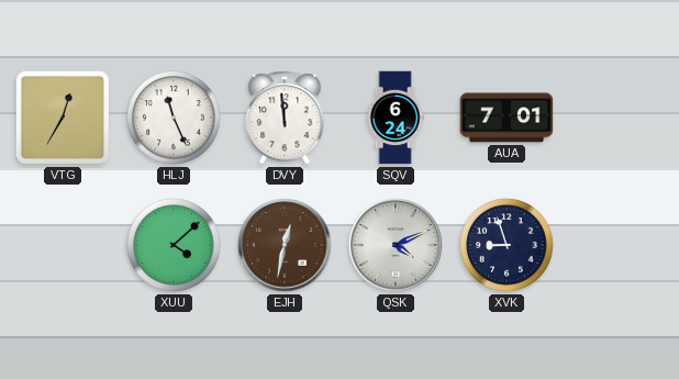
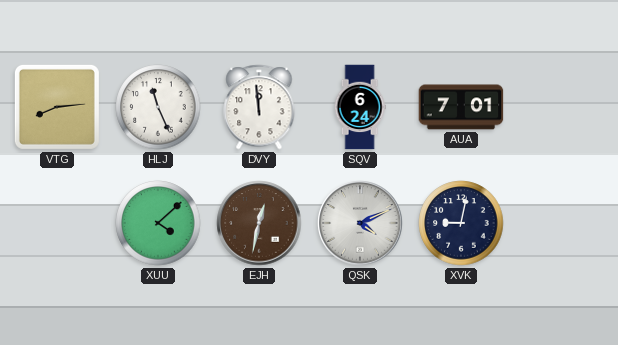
VTG: 12:35 -> 8:14
XVK: 8:57 -> 9:02
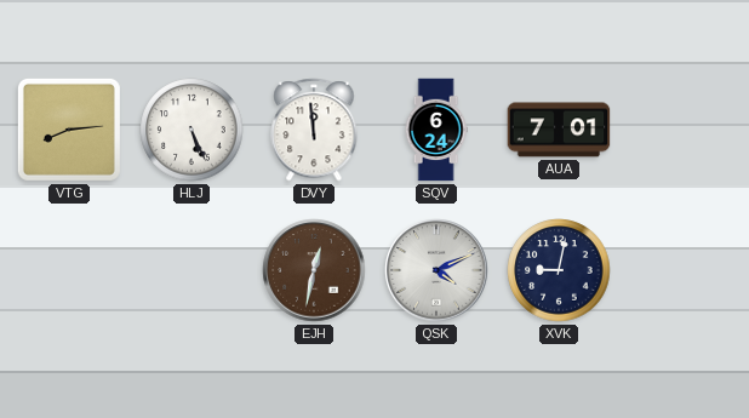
HLJ: 11:26 -> 5:26
XUU: 4:08 -> none
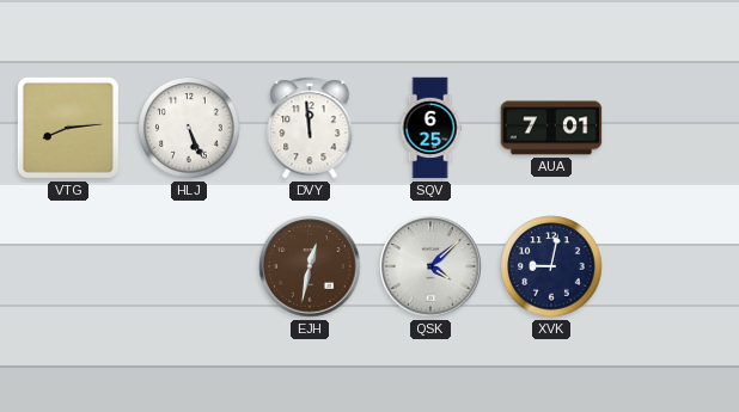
SQV: 6:24 -> 6:25
QSK: 4:11 -> 4:08
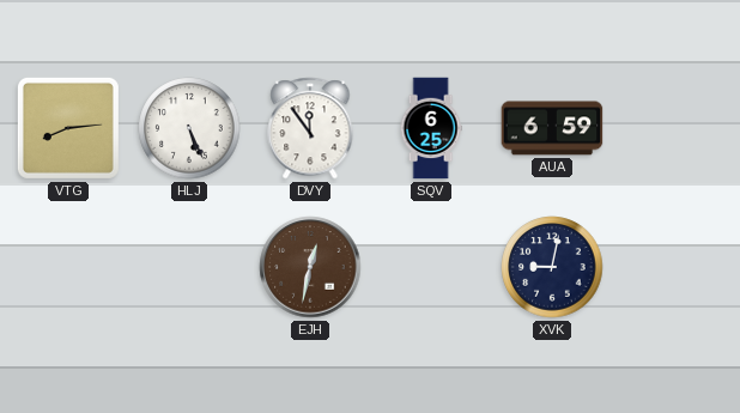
DVY: 11:59 -> 11:54
AUA: 7:01 -> 6:59
QSK: 4:08 -> none
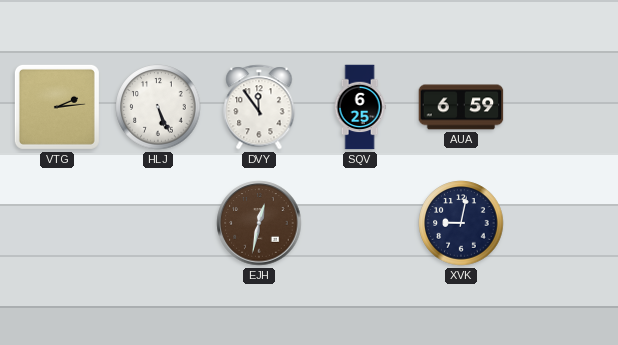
VTG: 8:14 -> 2:14
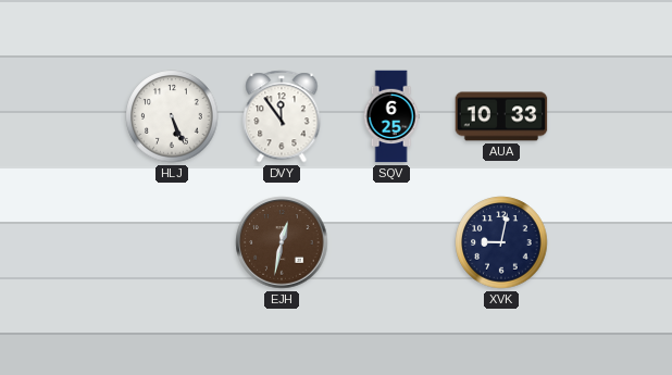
VTG: 2:14 -> none
AUA: 6:59 -> 10:33
